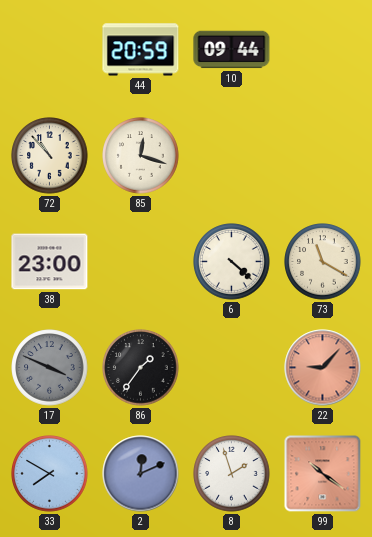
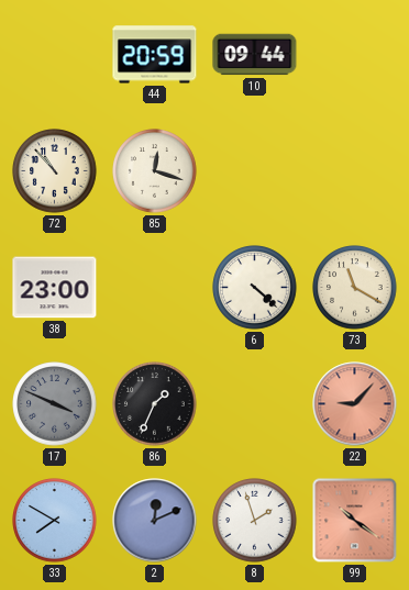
86: 1:36 -> 1:34
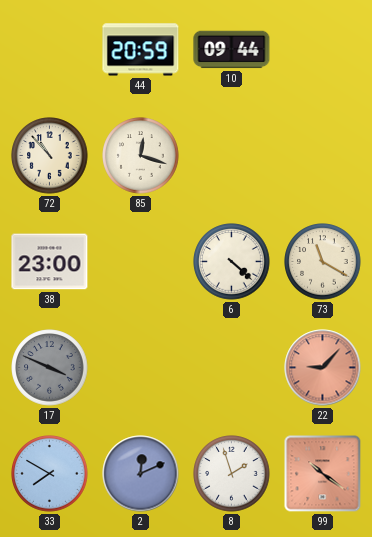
86: 1:34 -> none
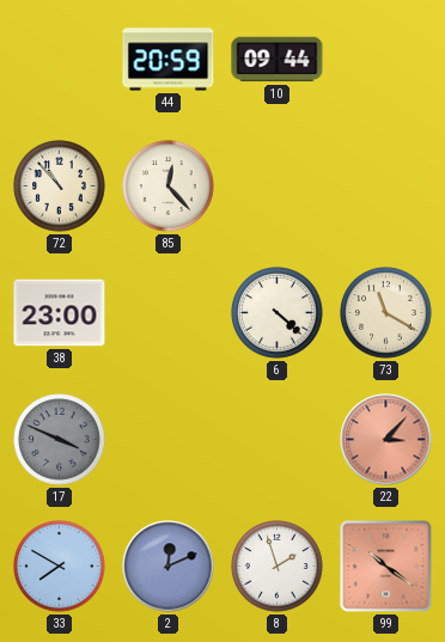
85: 12:18 -> 12:23
22: 9:07 -> 3:07
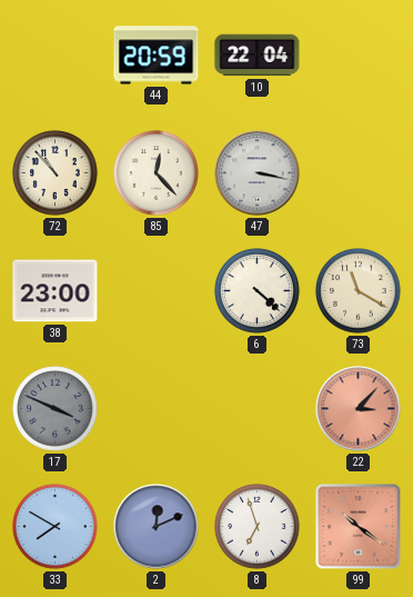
10: 09:44 -> 22:04
47: none -> 3:17
8: 1:57 -> 6:57
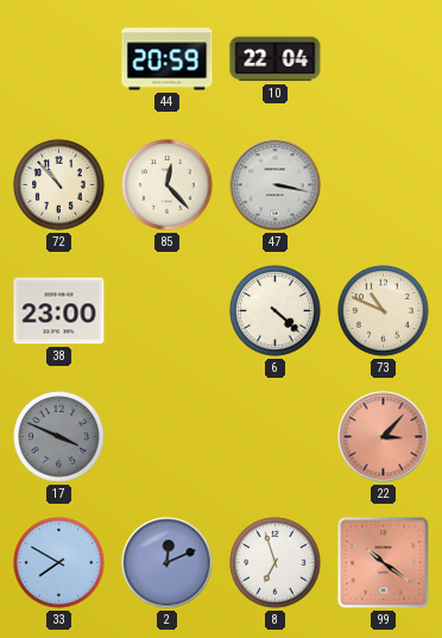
73: 11:20 -> 10:49
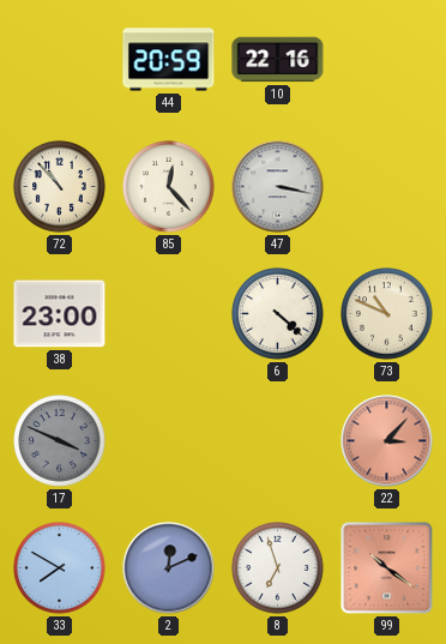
10: 22:04 -> 22:16
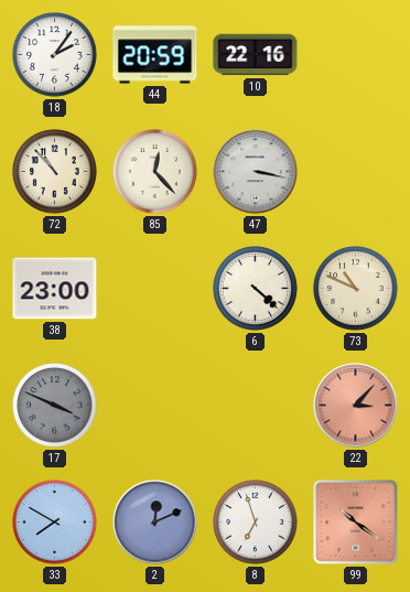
18: none -> 2:06
